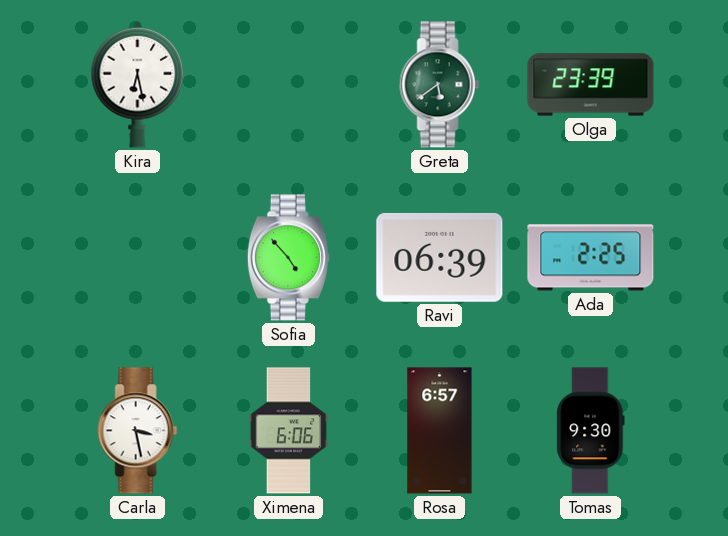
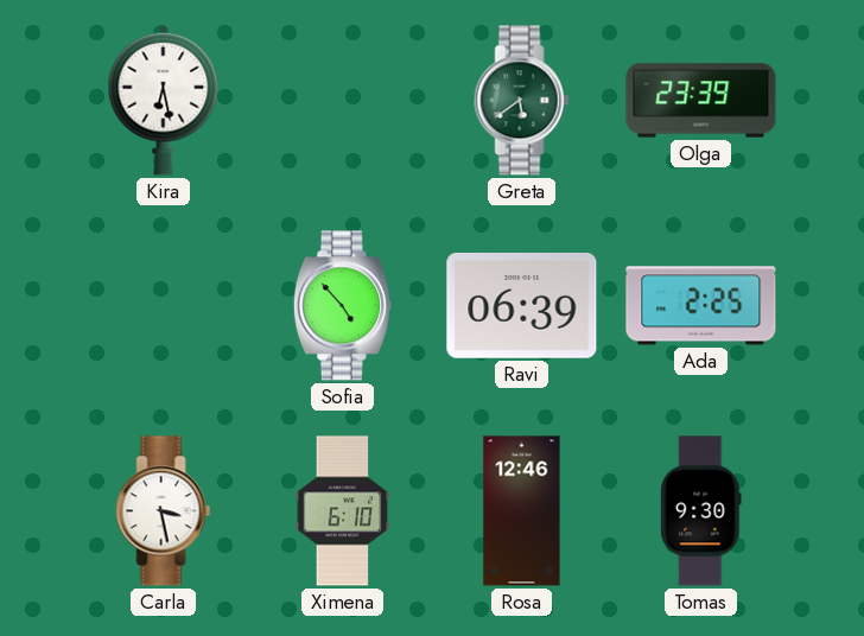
Ximena: 6:06 -> 6:10
Rosa: 6:57 -> 12:46
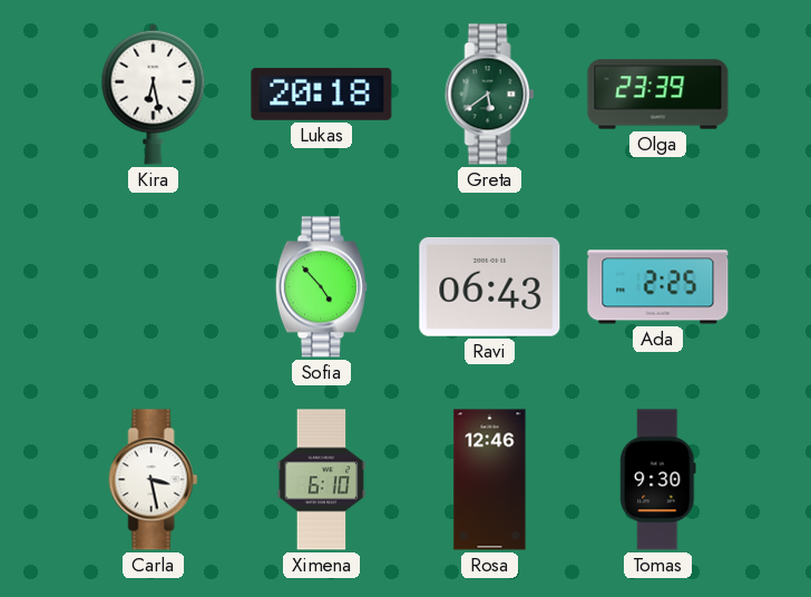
Lukas: none -> 20:18
Ravi: 06:39 -> 06:43
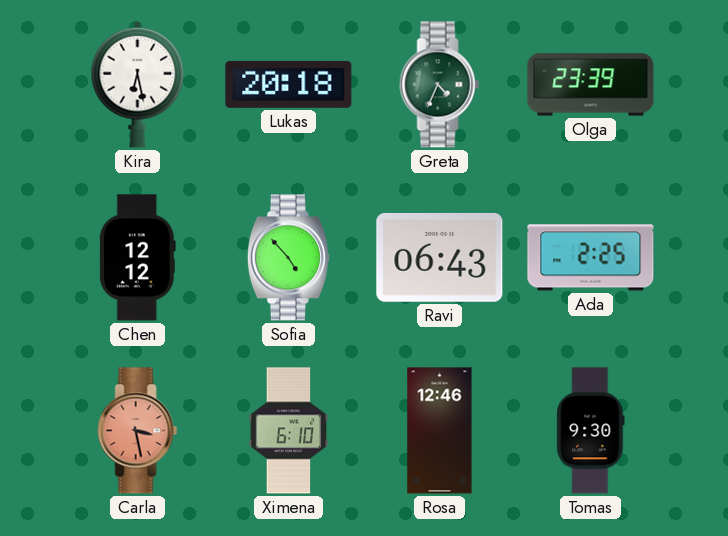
Greta: 5:39 -> 4:34
Chen: none -> 12:12
Carla dial: white -> salmon
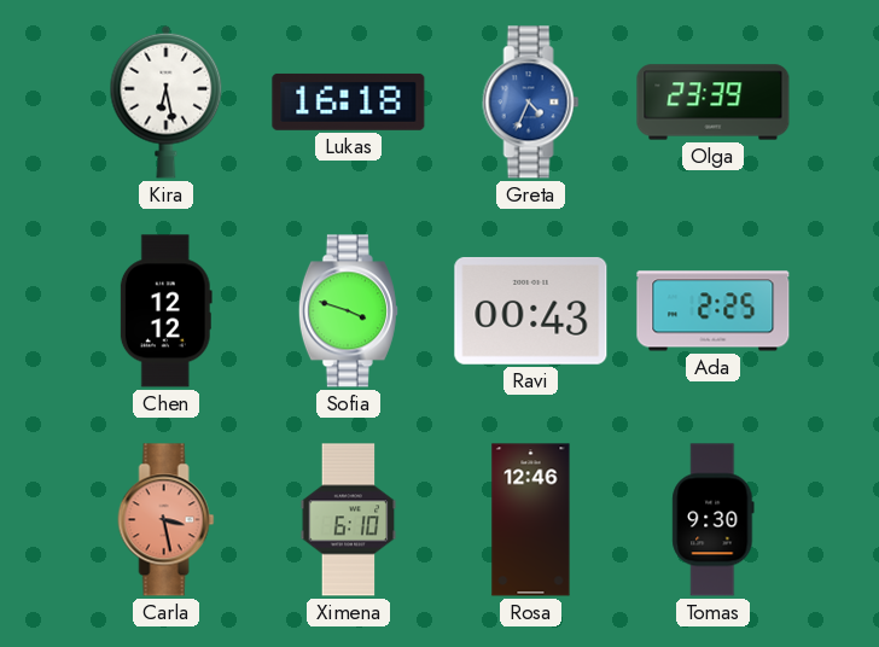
Lukas: 20:18 -> 16:18
Greta dial: green -> blue
Sofia: 4:53 -> 3:48
Ravi: 06:43 -> 00:43
